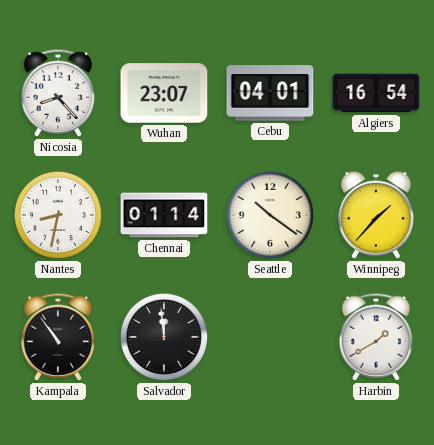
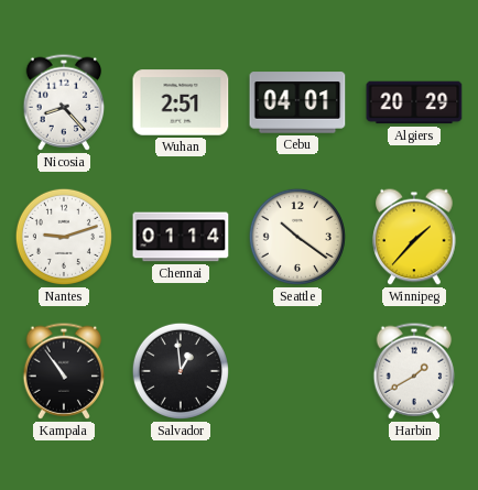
Wuhan: 23:07 -> 2:51
Algiers: 16:54 -> 20:29
Nantes: 8:32 -> 9:12
Salvador: 11:59 -> 12:59
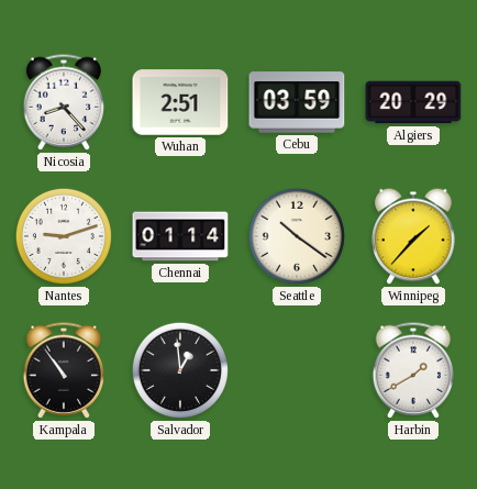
Cebu: 04:01 -> 03:59
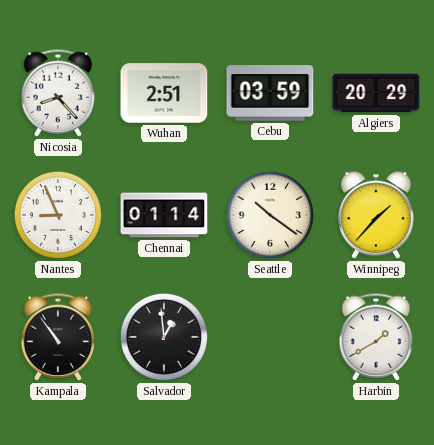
Nantes: 9:12 -> 8:56
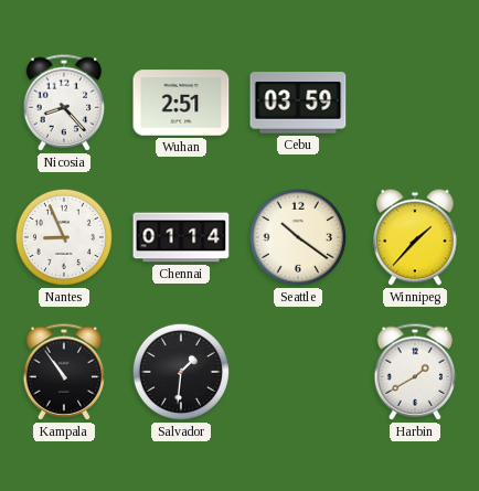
Algiers: 20:29 -> none
Salvador: 12:59 -> 1:31
